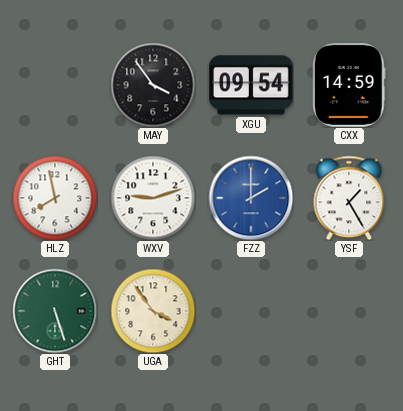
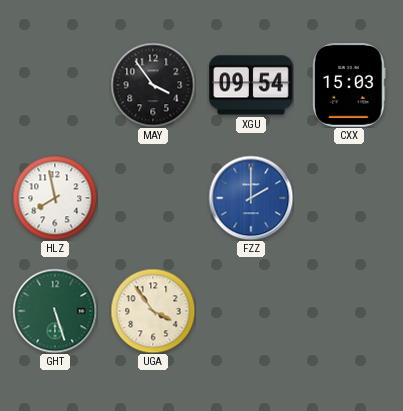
CXX: 14:59 -> 15:03
WXV: 9:12 -> none
YSF: 1:25 -> none
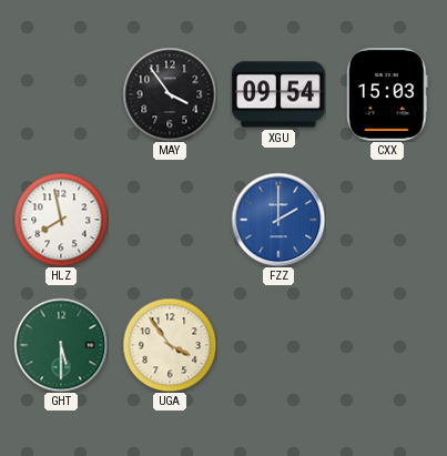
GHT: 5:27 -> 5:30
